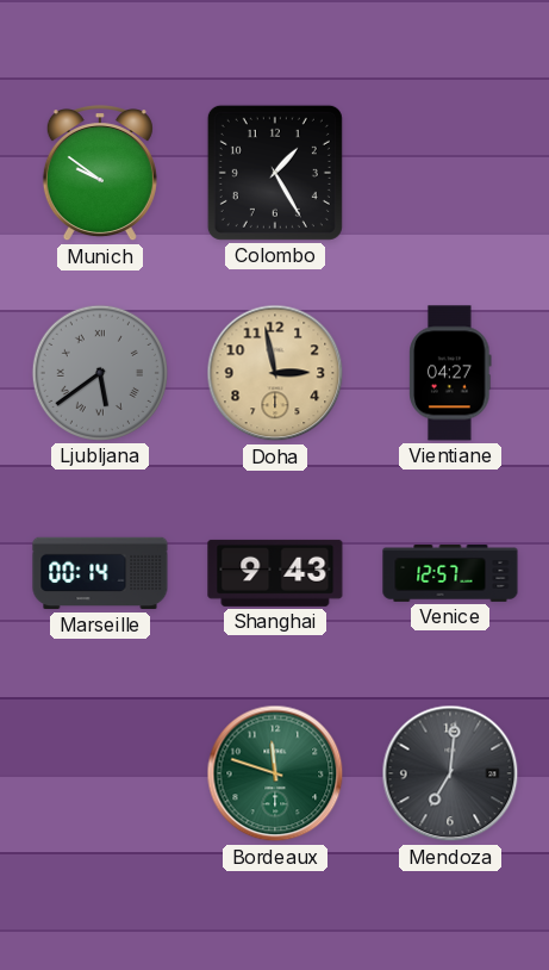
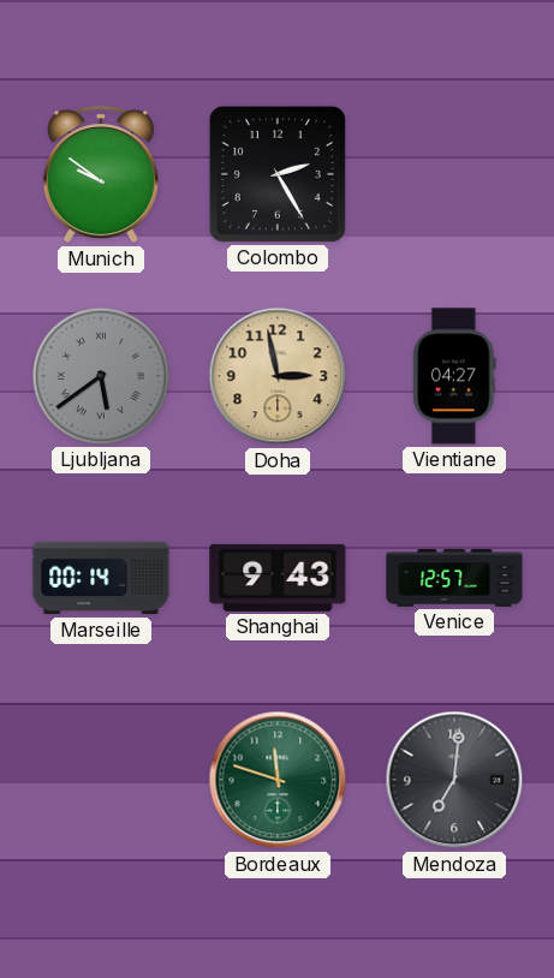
Colombo: 1:25 -> 2:25
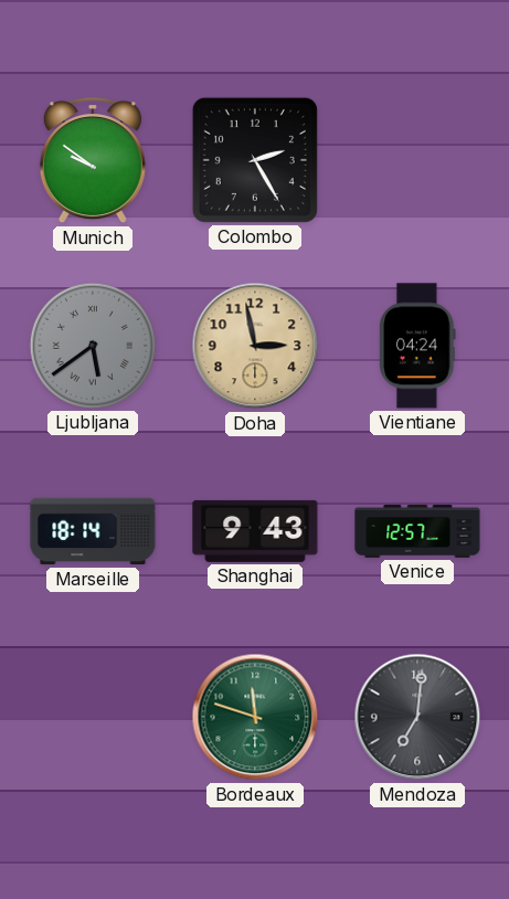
Vientiane: 04:27 -> 04:24
Marseille: 00:14 -> 18:14
